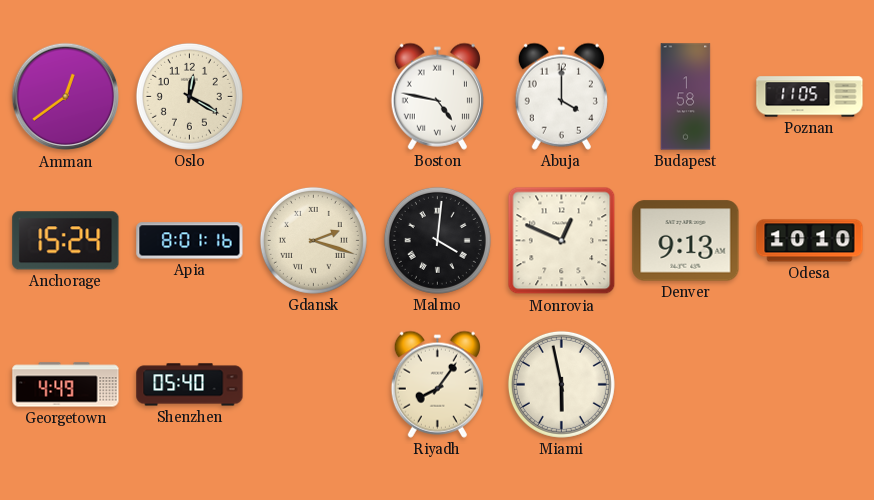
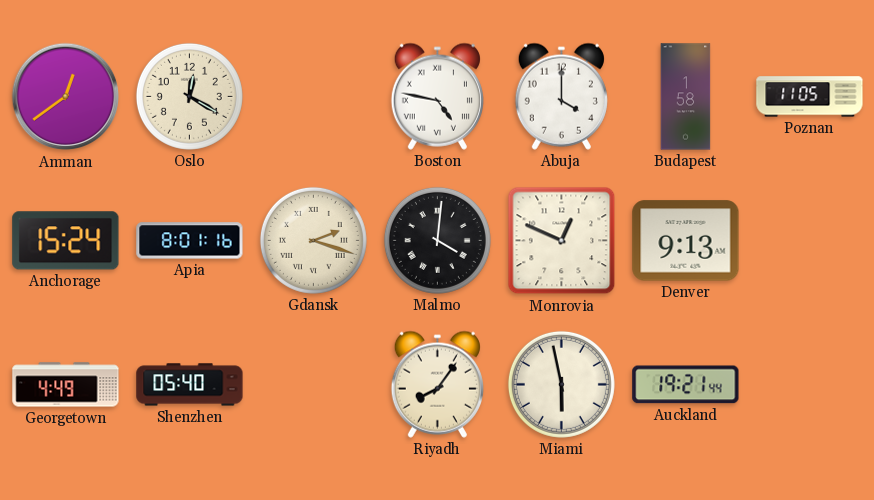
Odesa: 10:10 -> none
Auckland: none -> 19:21
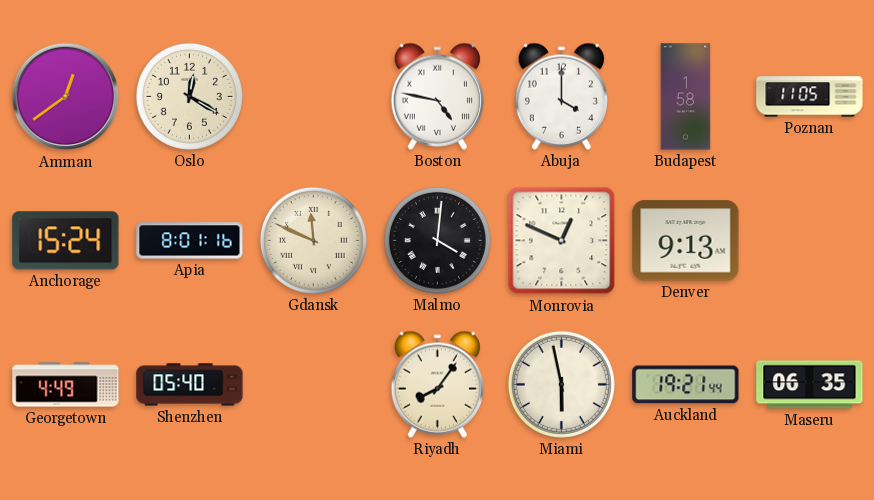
Gdansk: 2:18 -> 11:49
Maseru: none -> 06:35
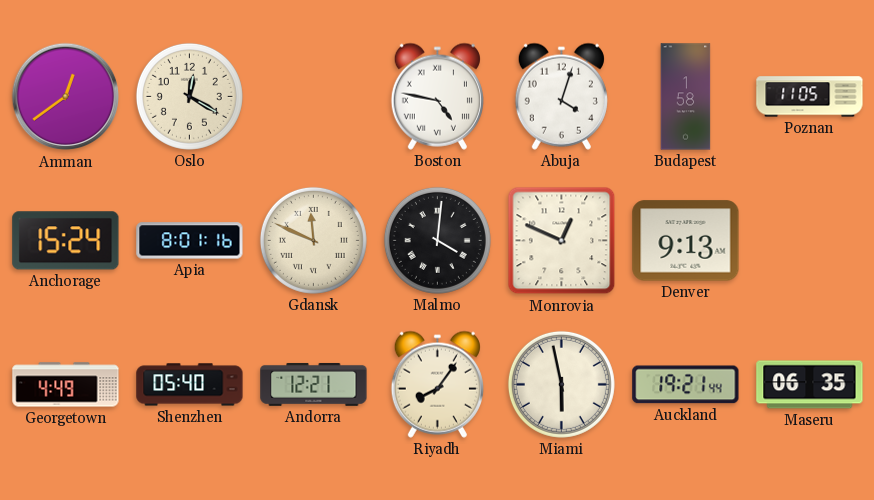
Abuja: 4:00 -> 4:03
Andorra: none -> 12:21
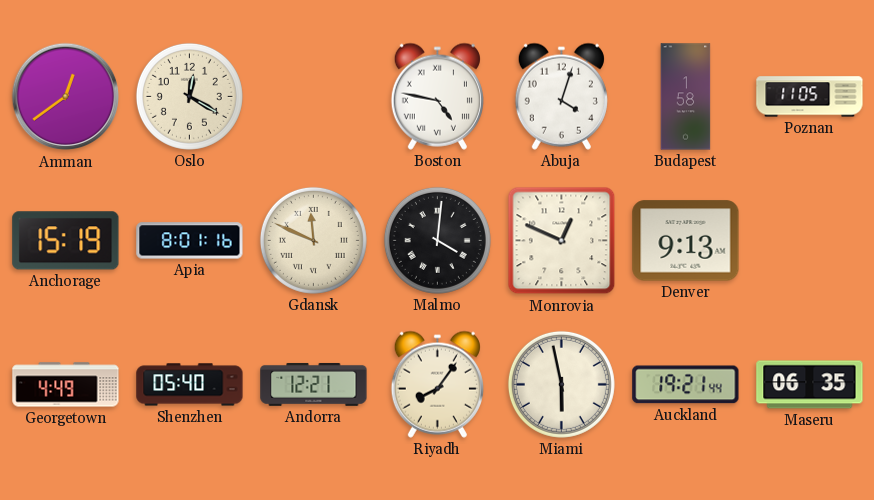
Anchorage: 15:24 -> 15:19
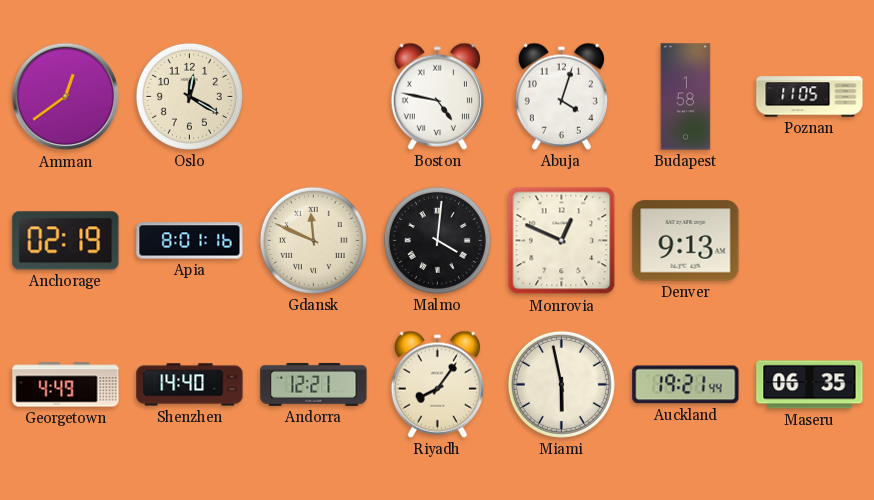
Anchorage: 15:19 -> 02:19
Shenzhen: 05:40 -> 14:40
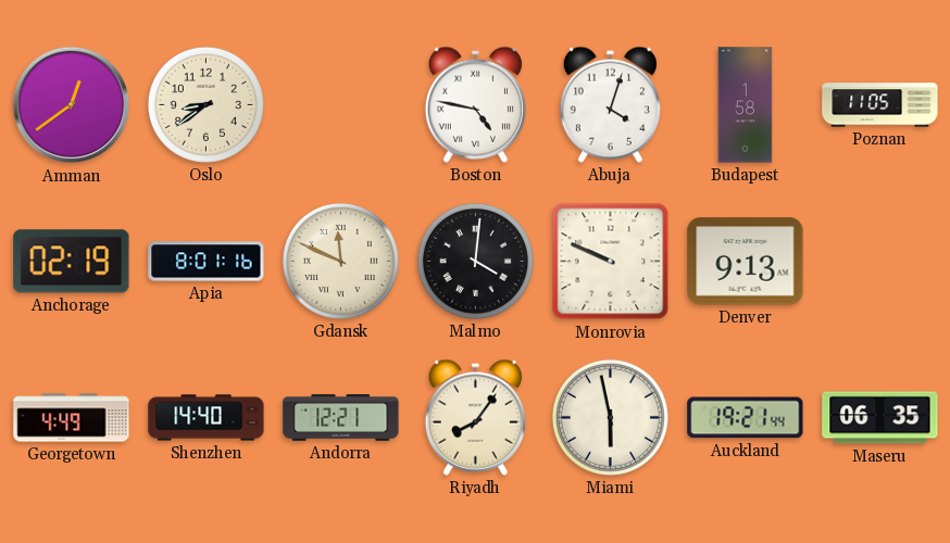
Oslo: 12:20 -> 8:39
Monrovia: 12:49 -> 9:49
